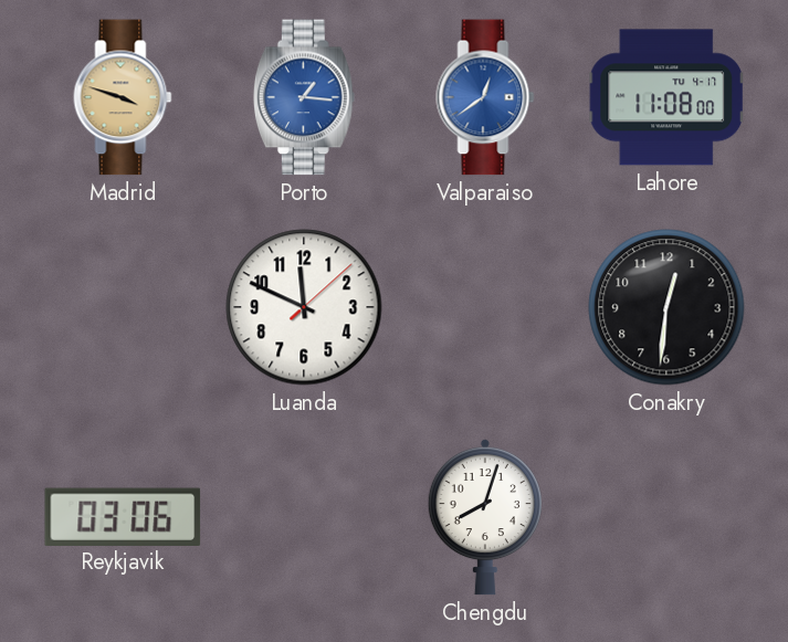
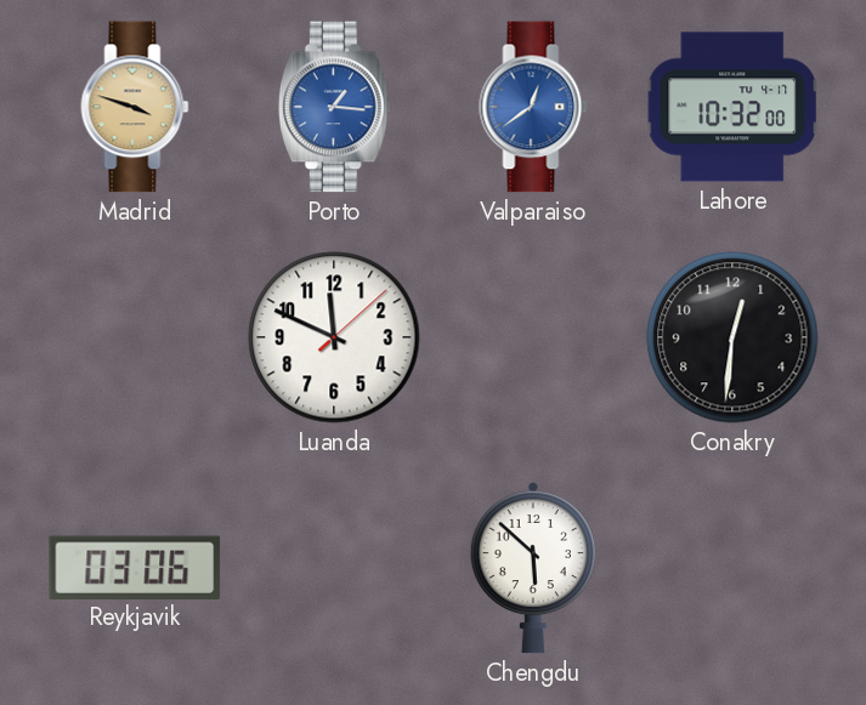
Lahore: 11:08 -> 10:32
Chengdu: 8:03 -> 5:52
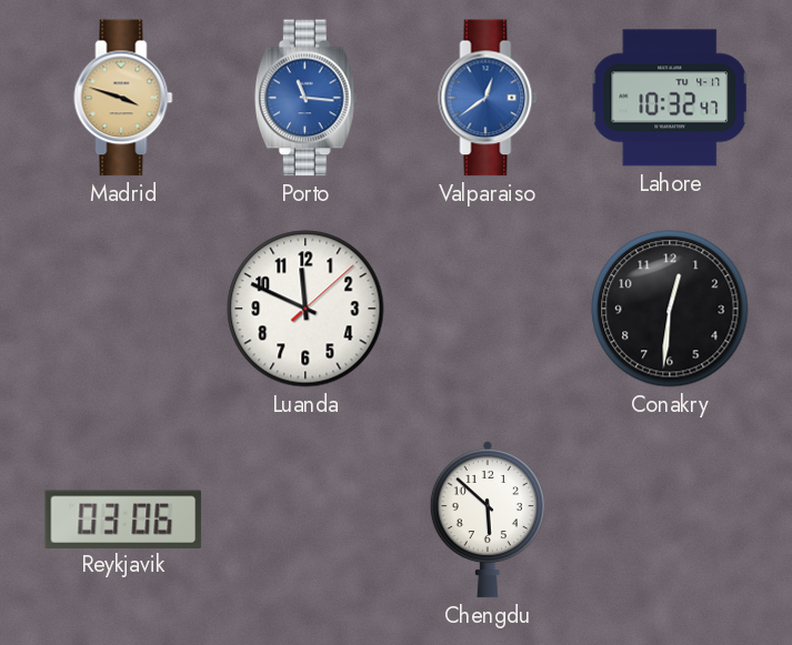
Porto: 1:16 -> 11:16
Lahore: 10:32:00 -> 10:32:47
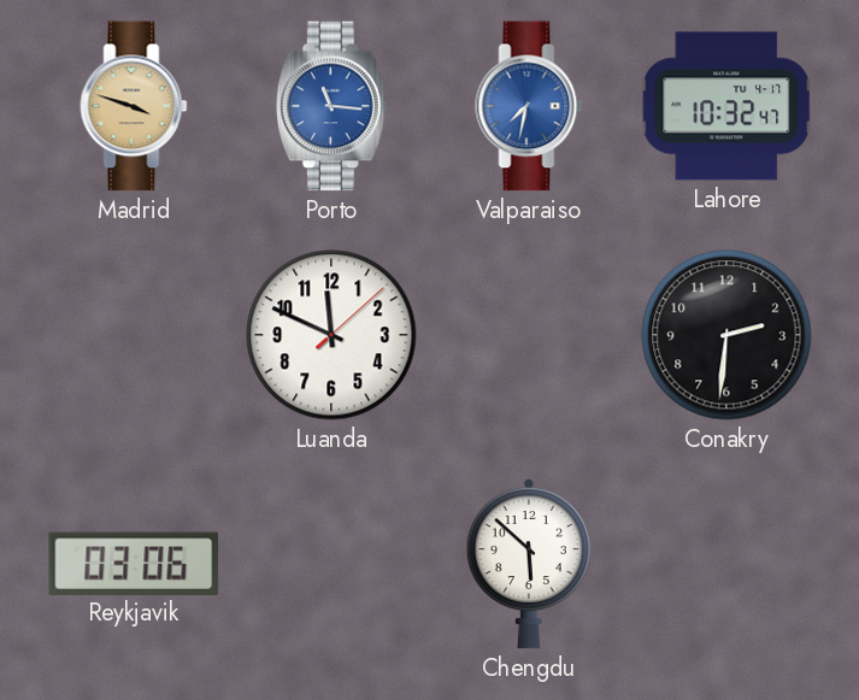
Valparaiso: 12:39 -> 7:32
Conakry: 12:31 -> 2:31
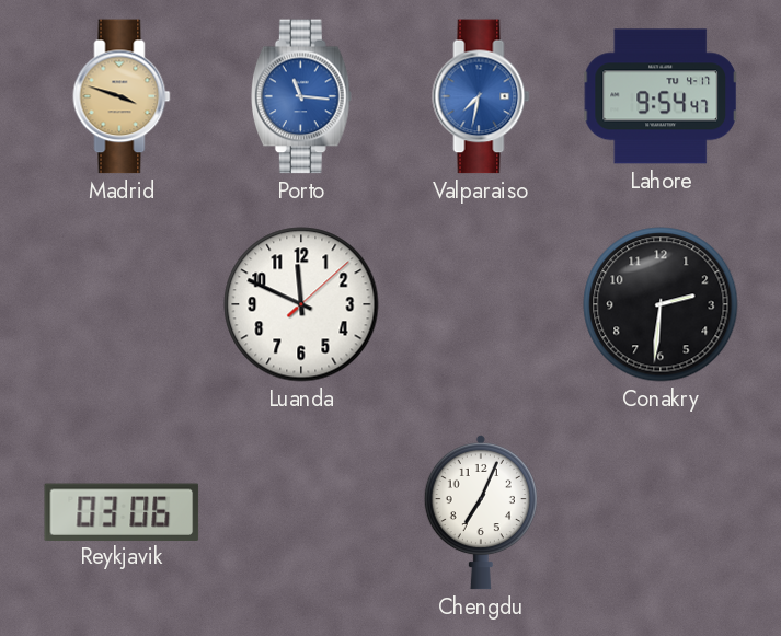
Lahore: 10:32 -> 9:54
Chengdu: 5:52 -> 7:04
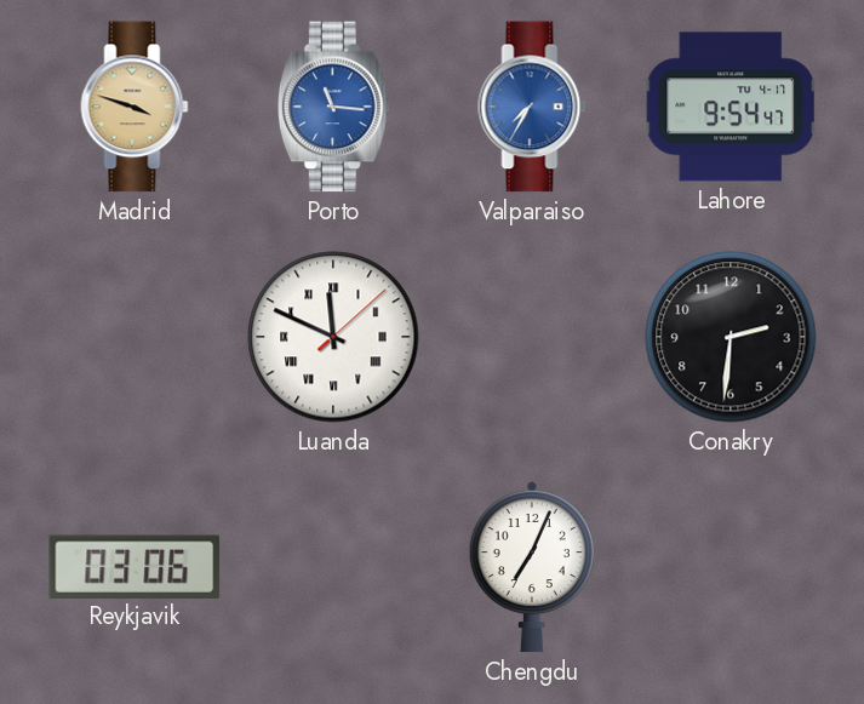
Valparaiso: 7:32 -> 7:35
Luanda numerals: Arabic -> Roman
